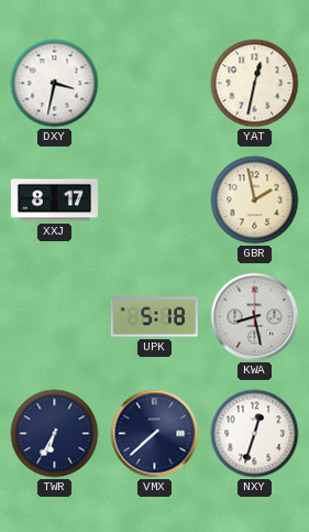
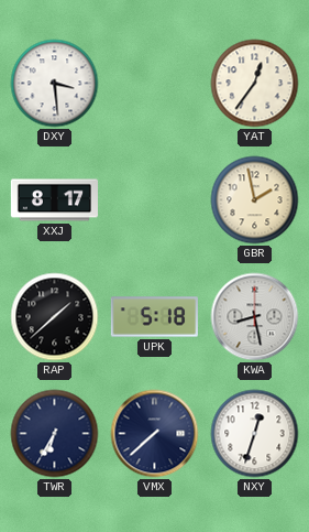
DXY: 3:32 -> 3:29
YAT: 12:32 -> 12:36
RAP: none -> 1:38
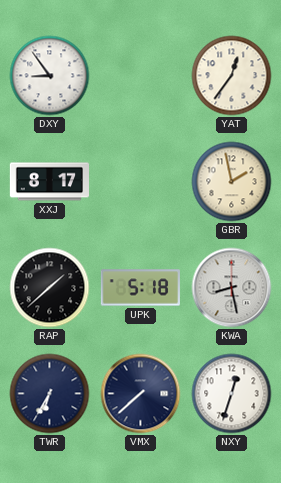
DXY: 3:29 -> 8:54
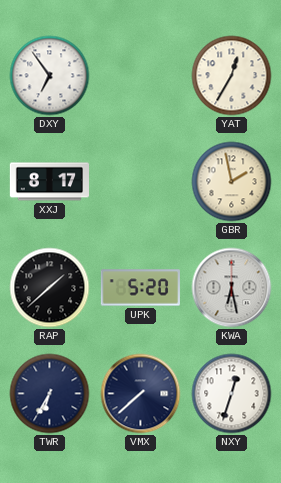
DXY: 8:54 -> 6:54
YAT: 12:36 -> 12:35
UPK: 5:18 -> 5:20
KWA: 8:28 -> 6:28
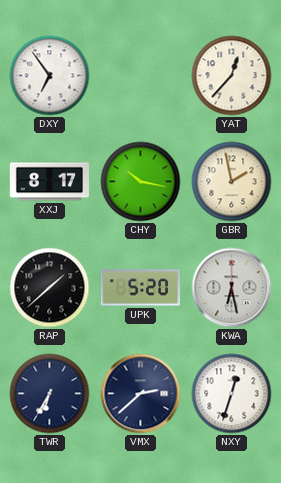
YAT: 12:35 -> 12:37
CHY: none -> 10:17
VMX: 7:38 -> 2:38
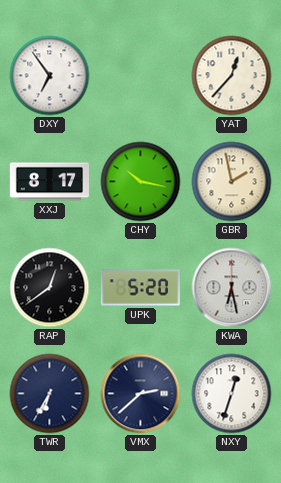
RAP: 1:38 -> 12:39
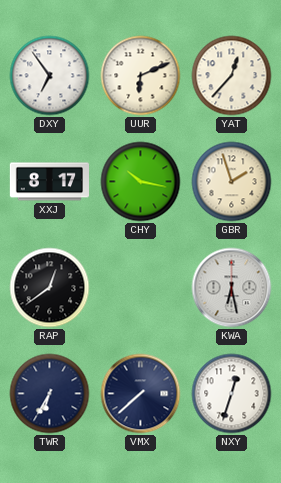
UUR: none -> 6:11
GBR: 1:58 -> 1:57
UPK: 5:20 -> none
VMX: 2:38 -> 7:38
